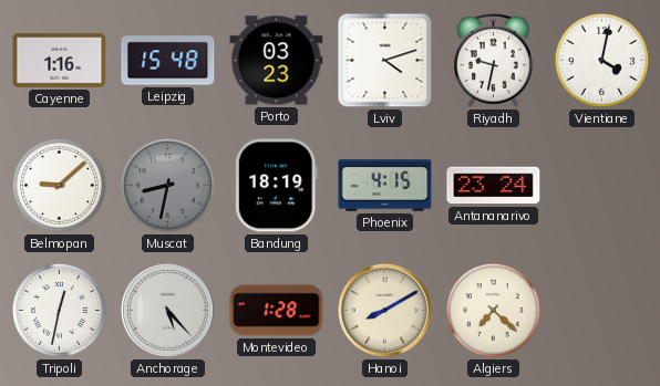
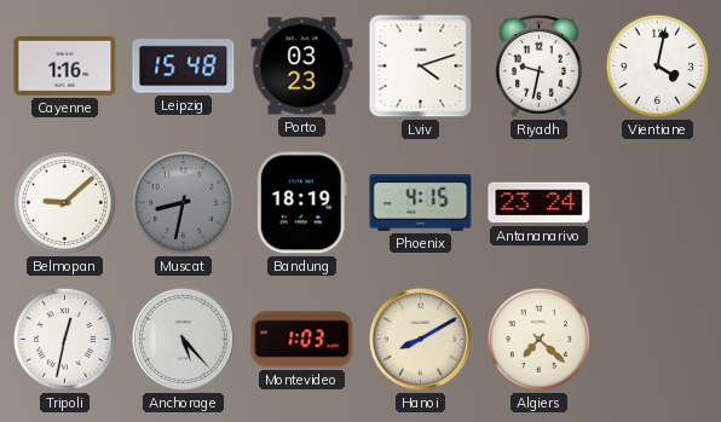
Montevideo: 1:28 -> 1:03
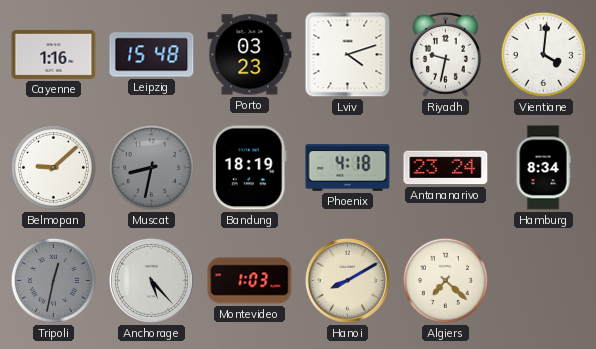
Vientiane: 4:02 -> 4:01
Phoenix: 4:15 -> 4:18
Hamburg: none -> 8:34
Tripoli dial: white -> grey
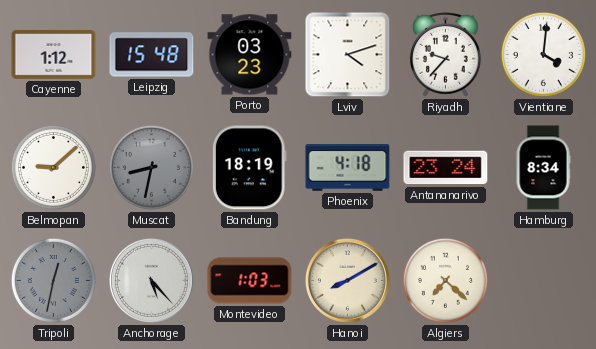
Cayenne: 1:16 -> 1:12
Riyadh: 9:32 -> 9:37
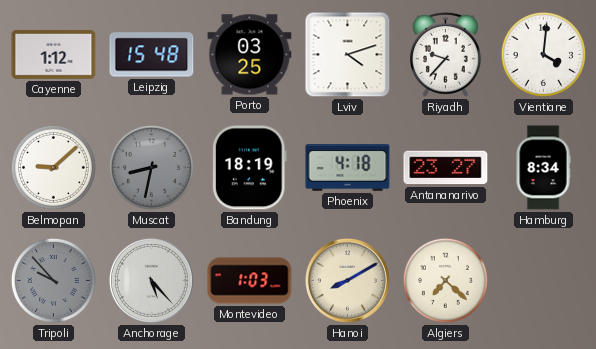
Porto: 03:23 -> 03:25
Antananarivo: 23:24 -> 23:27
Tripoli: 12:32 -> 9:53
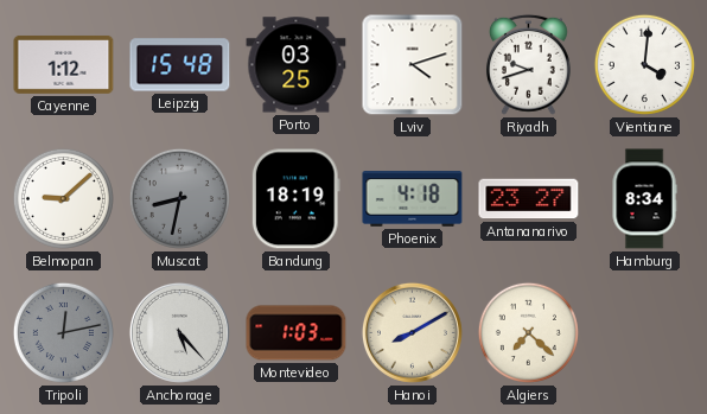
Riyadh: 9:37 -> 9:42
Tripoli: 9:53 -> 12:13
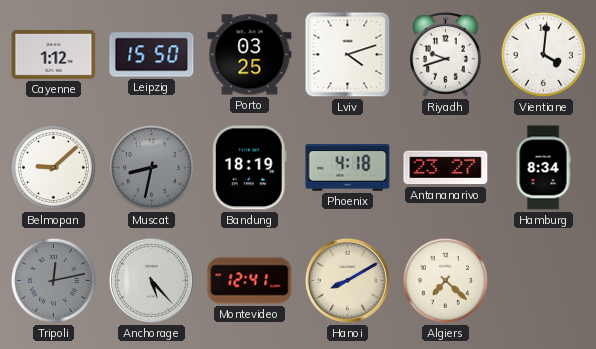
Leipzig: 15:48 -> 15:50
Montevideo: 1:03 -> 12:41
